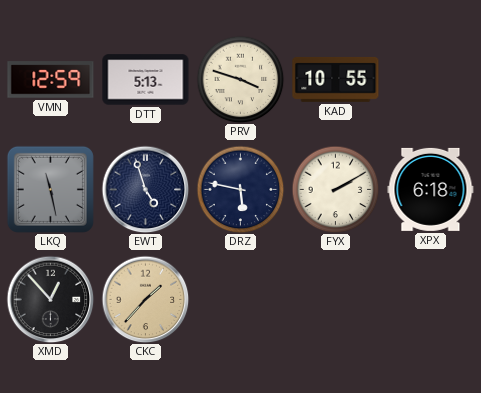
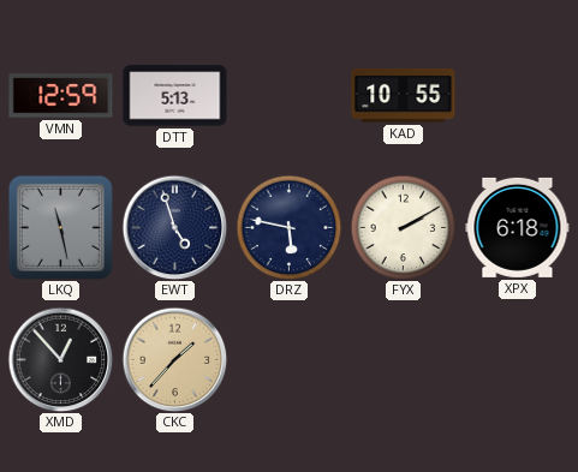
PRV: 3:48 -> none
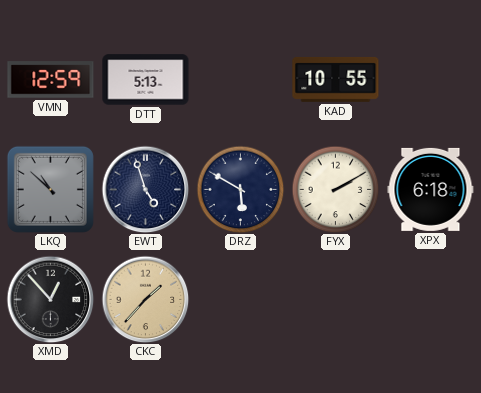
LKQ: 11:28 -> 10:52
DRZ: 5:47 -> 5:50
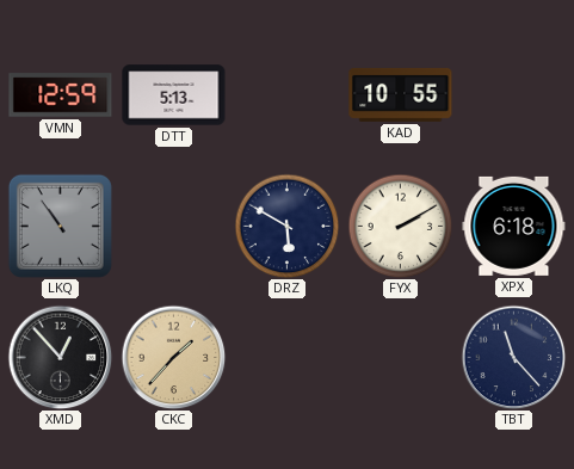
LKQ: 10:52 -> 10:54
EWT: 4:57 -> none
TBT: none -> 11:23
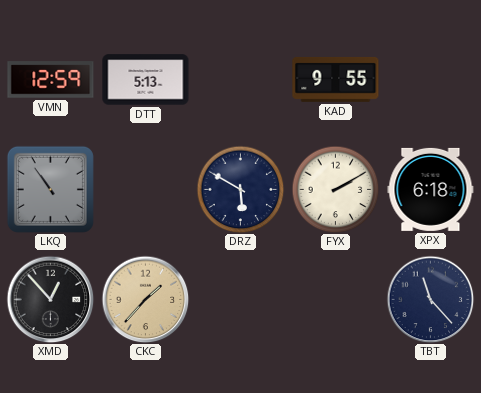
KAD: 10:55 -> 9:55
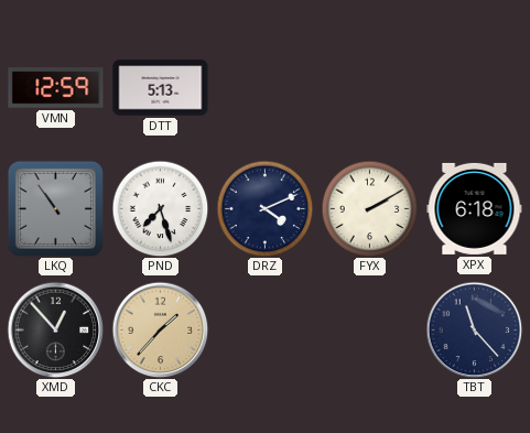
KAD: 9:55 -> none
PND: none -> 7:27
DRZ: 5:50 -> 4:11
